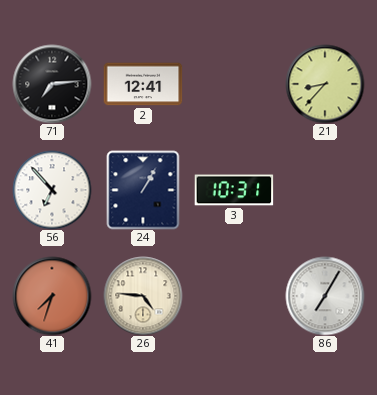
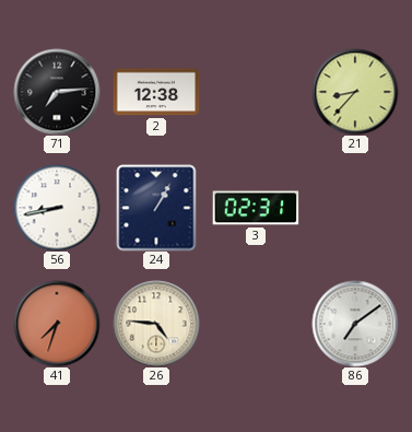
2: 12:41 -> 12:38
56: 6:53 -> 8:43
3: 10:31 -> 02:31
86: 7:05 -> 7:09
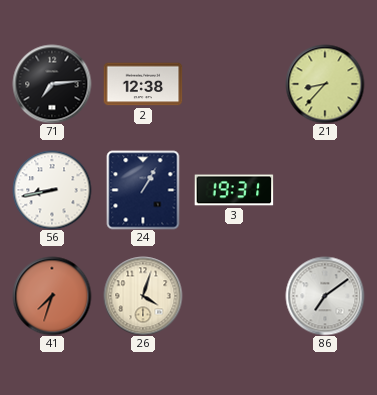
3: 02:31 -> 19:31
26: 4:46 -> 4:03
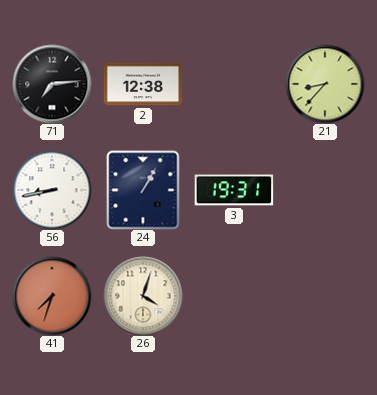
86: 7:09 -> none
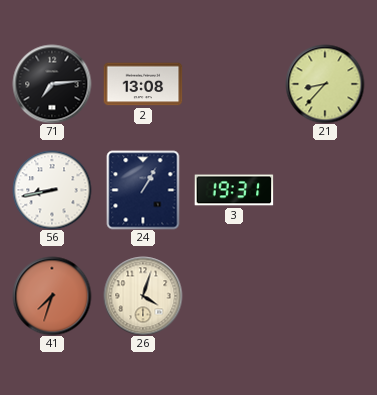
2: 12:38 -> 13:08
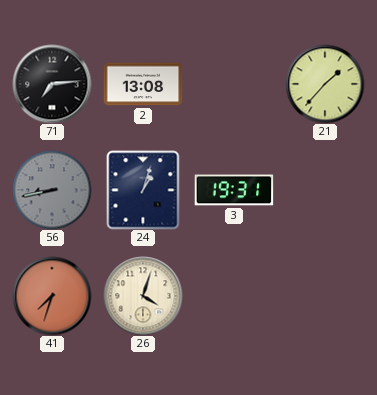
21: 8:37 -> 1:37
56 dial: white -> grey
24: 1:05 -> 1:03
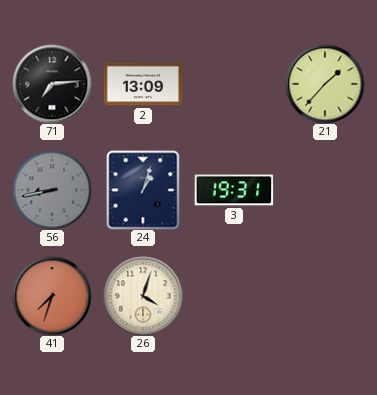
2: 13:08 -> 13:09
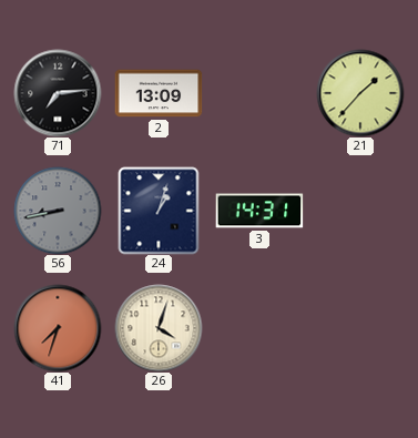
3: 19:31 -> 14:31
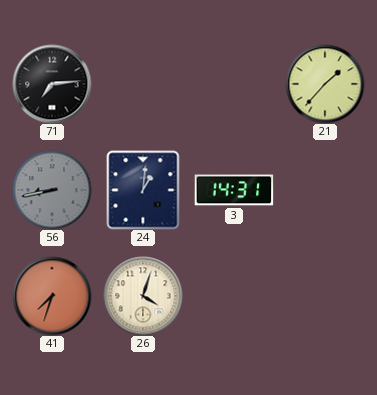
2: 13:09 -> none
24: 1:03 -> 1:01
